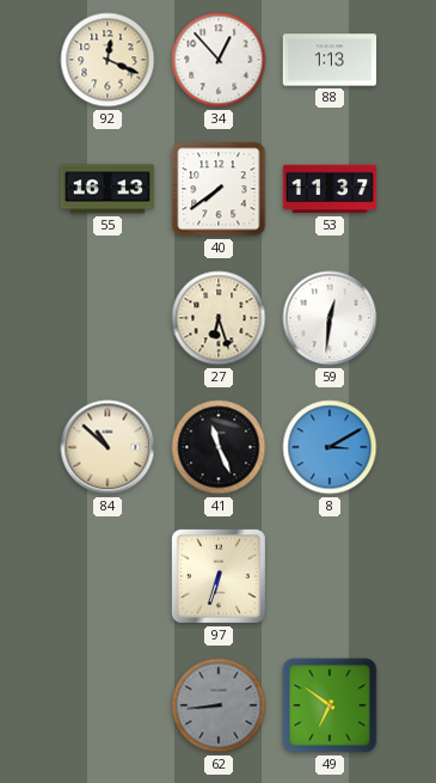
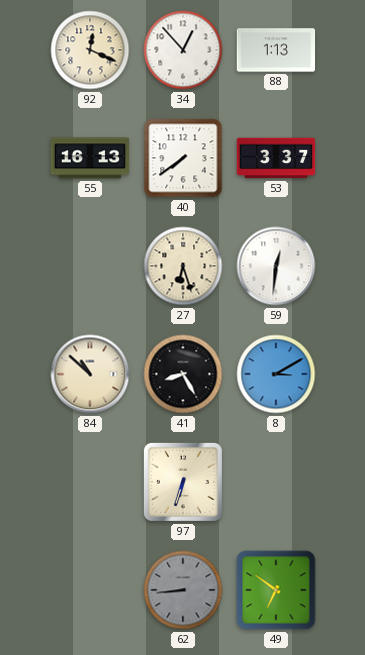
53: 11:37 -> 3:37
41: 11:26 -> 8:25
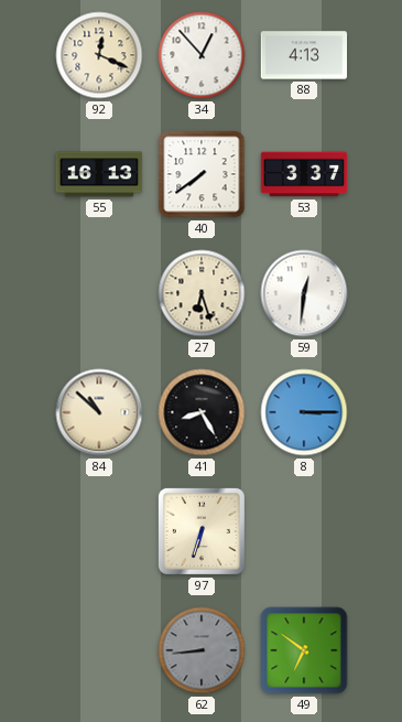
88: 1:13 -> 4:13
8: 3:10 -> 3:15
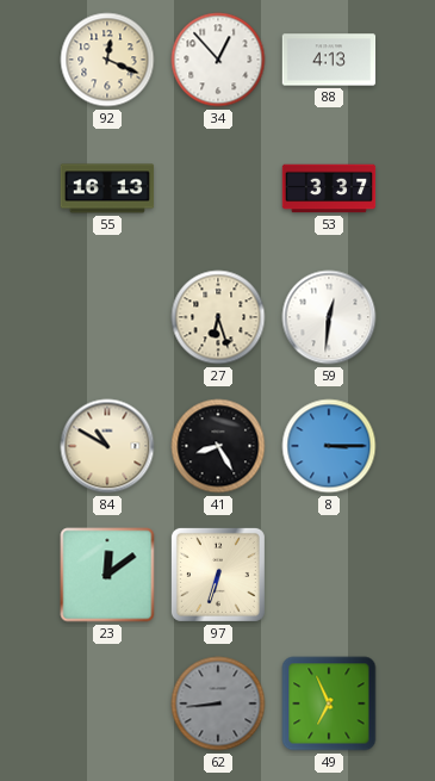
40: 7:39 -> none
84: 10:52 -> 10:50
23: none -> 12:09
49: 6:51 -> 6:56
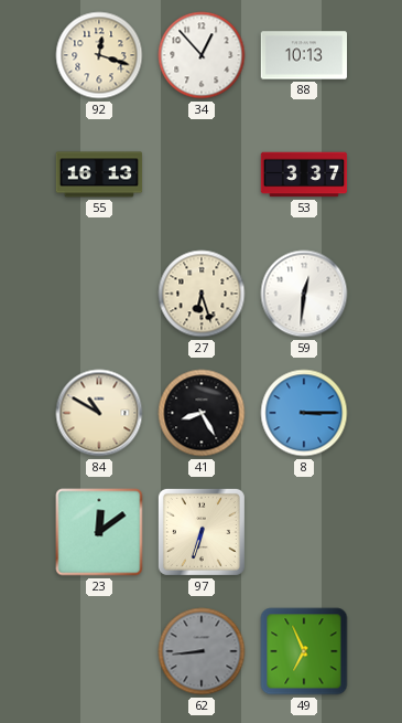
92: 12:19 -> 12:18
88: 4:13 -> 10:13
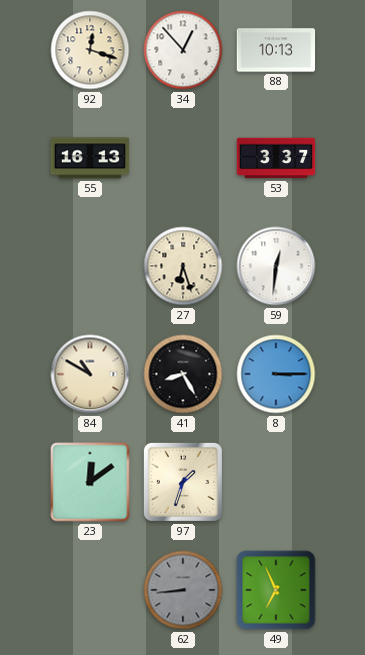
97: 6:33 -> 1:33
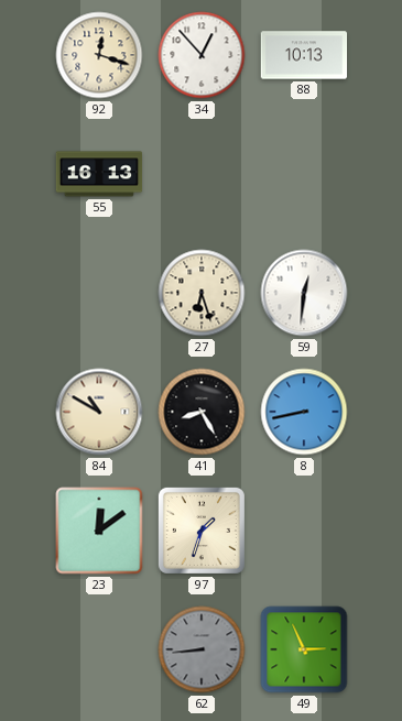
53: 3:37 -> none
8: 3:15 -> 8:43
49: 6:56 -> 2:56
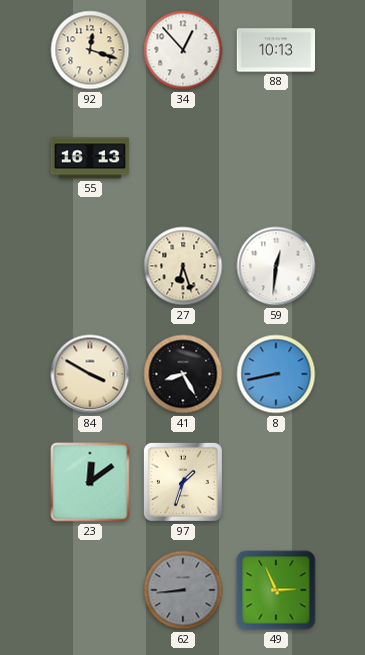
84: 10:50 -> 3:50
